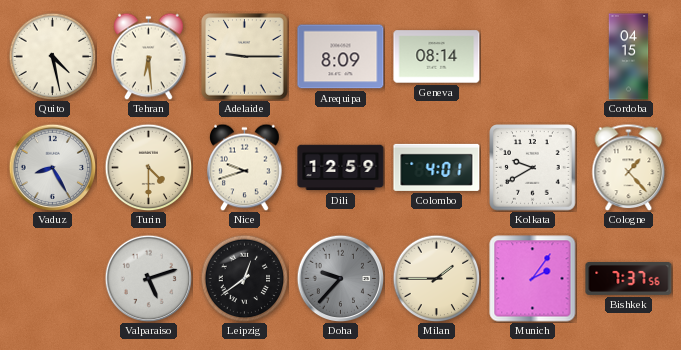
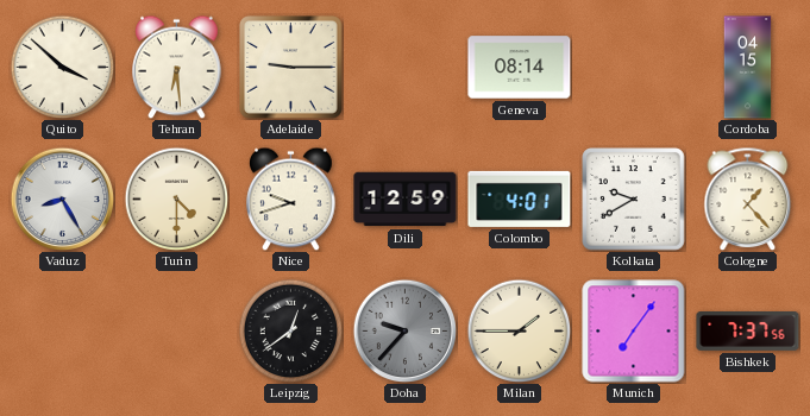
Quito: 4:28 -> 3:52
Arequipa: 8:09 -> none
Valparaiso: 5:12 -> none
Munich: 2:06 -> 7:06
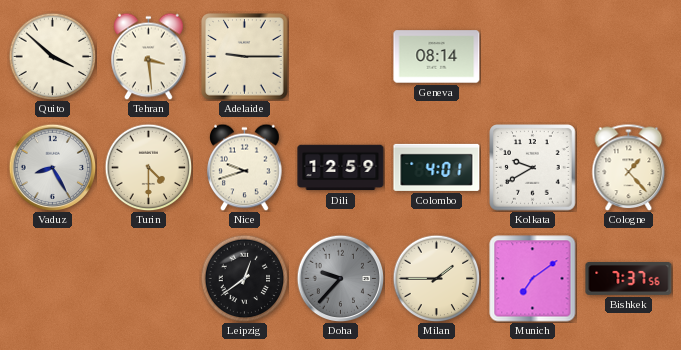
Tehran: 6:29 -> 3:29
Cordoba: 04:15 -> none
Munich: 7:06 -> 7:09
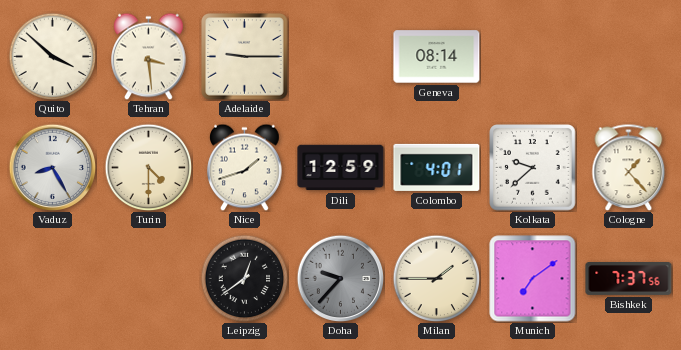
Nice: 9:42 -> 1:42
Kolkata: 9:40 -> 9:38
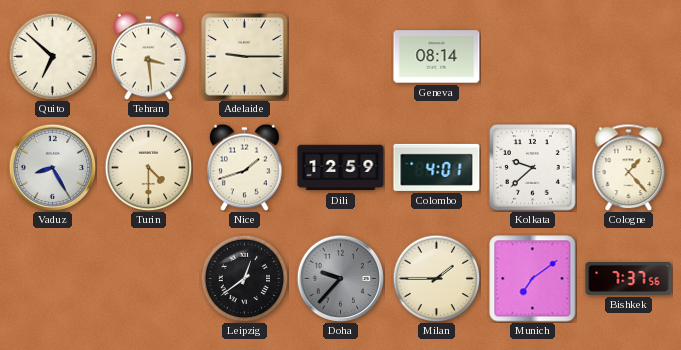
Quito: 3:52 -> 6:52
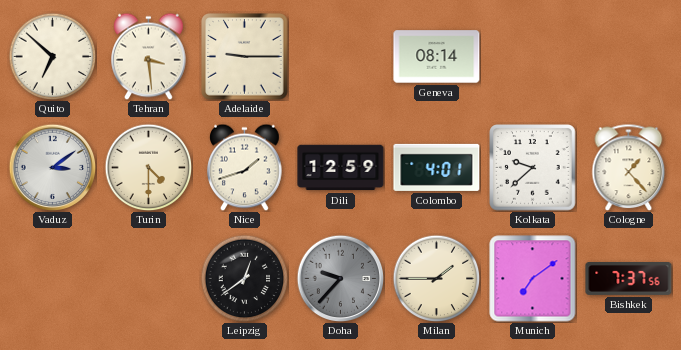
Vaduz: 8:25 -> 3:09
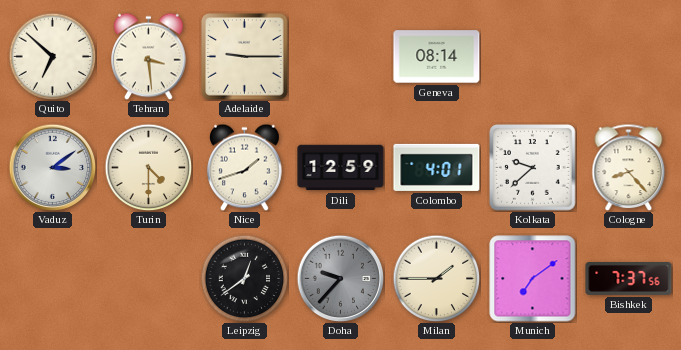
Cologne: 1:23 -> 8:23
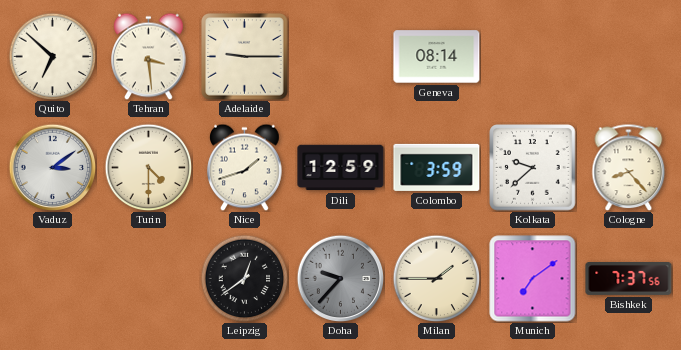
Colombo: 4:01 -> 3:59
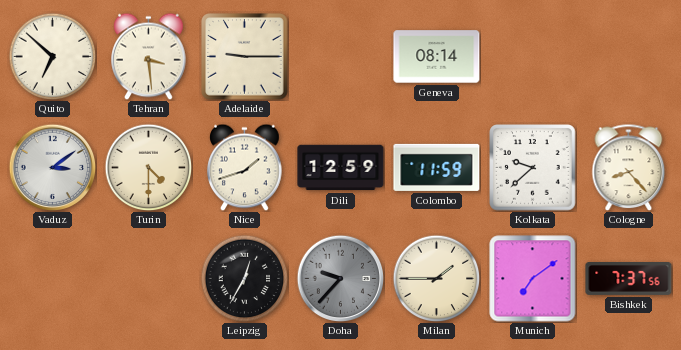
Colombo: 3:59 -> 11:59
Leipzig: 12:39 -> 12:35
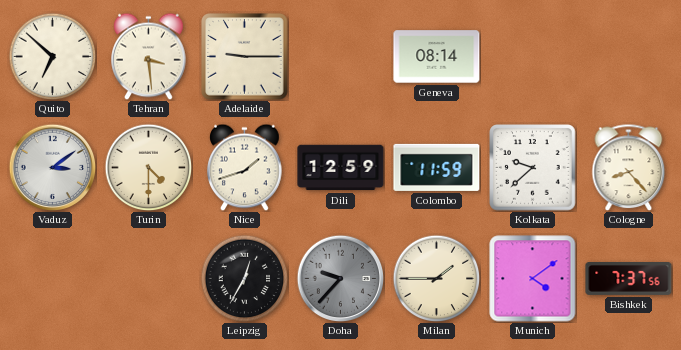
Munich: 7:09 -> 4:09
